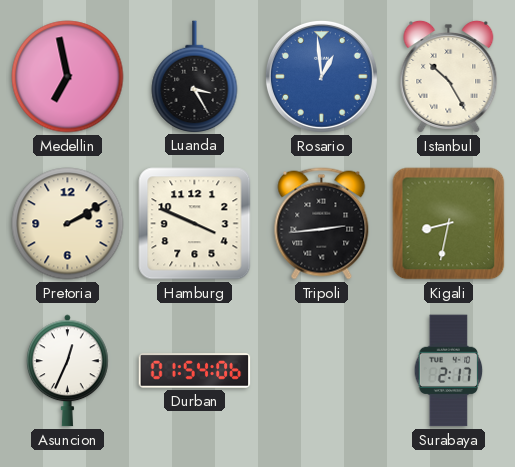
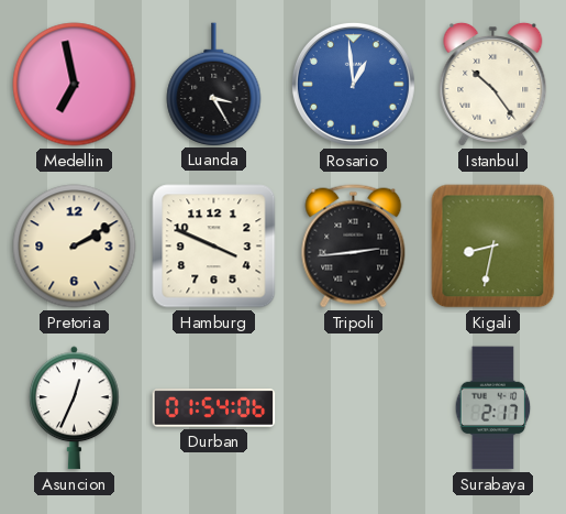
Istanbul: 10:25 -> 10:24
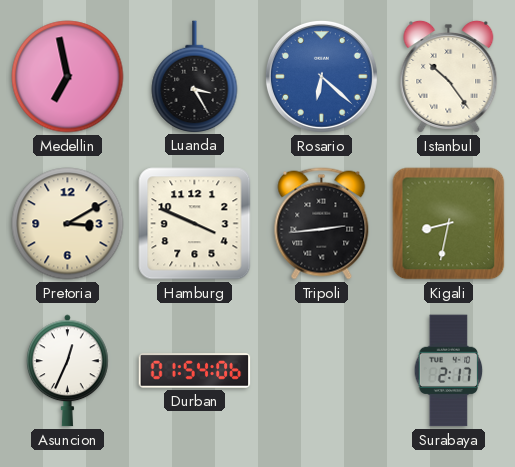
Rosario: 12:59 -> 6:22
Pretoria: 2:10 -> 3:10
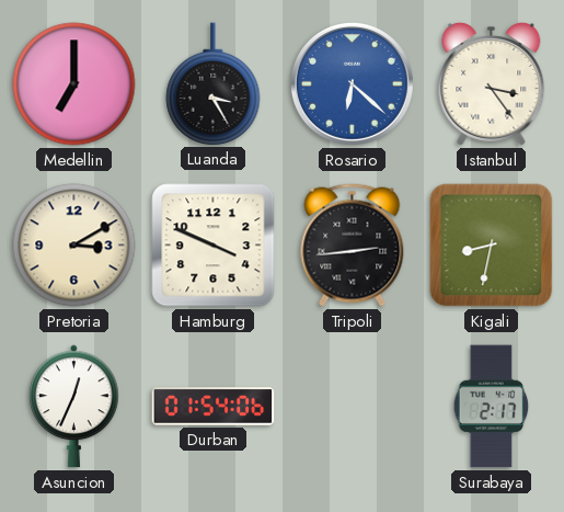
Medellin: 6:58 -> 7:00
Istanbul: 10:24 -> 3:24
